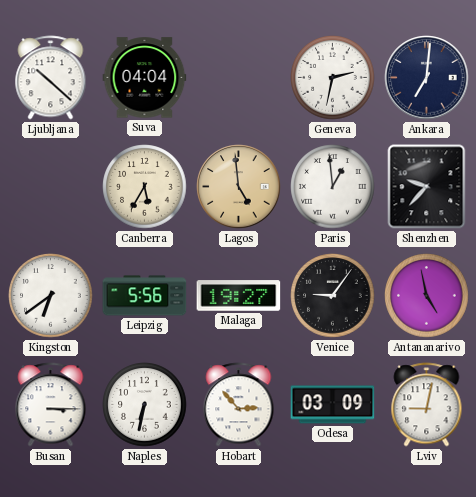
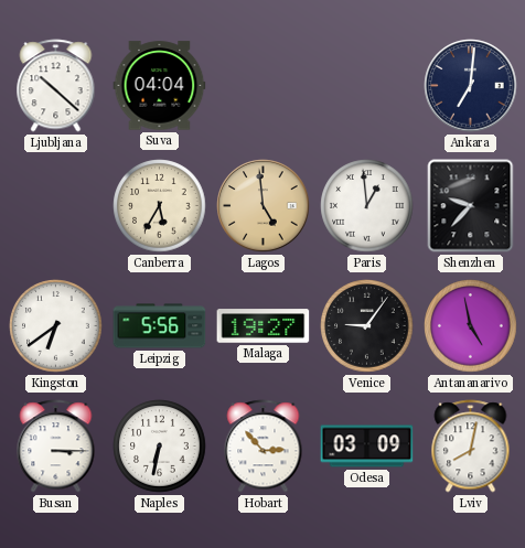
Geneva: 2:32 -> none
Lviv: 9:02 -> 8:02
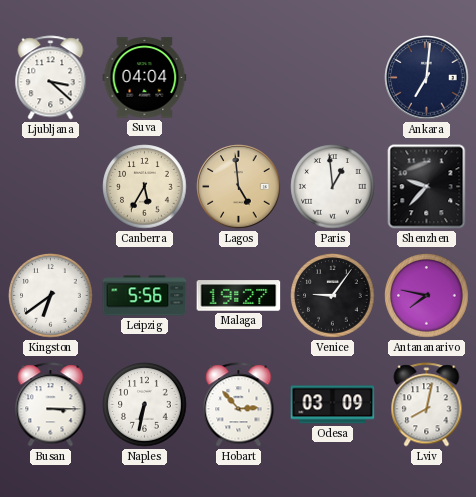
Ljubljana: 10:22 -> 3:22
Antananarivo: 4:58 -> 7:47
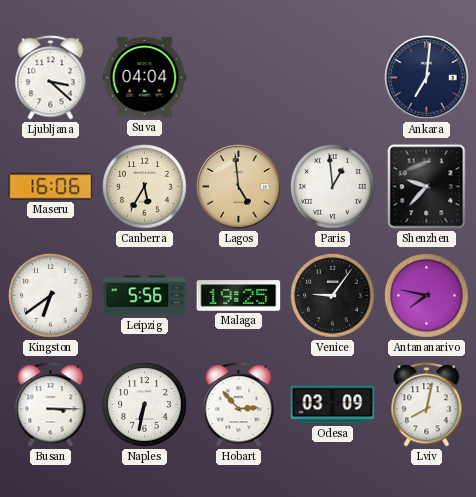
Maseru: none -> 16:06
Malaga: 19:27 -> 19:25
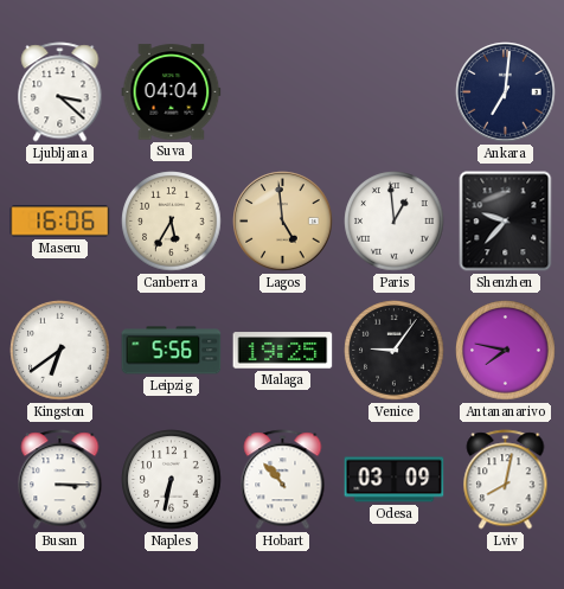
Hobart: 2:53 -> 10:53
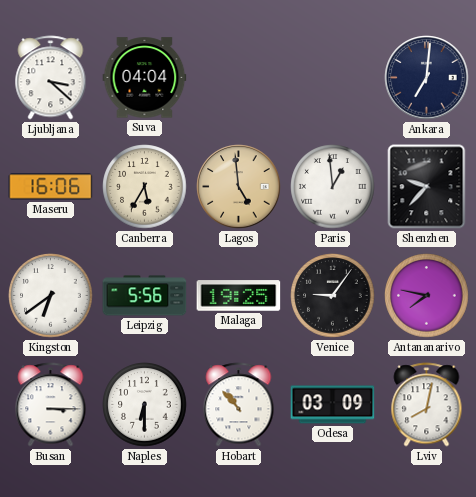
Naples: 6:32 -> 6:30
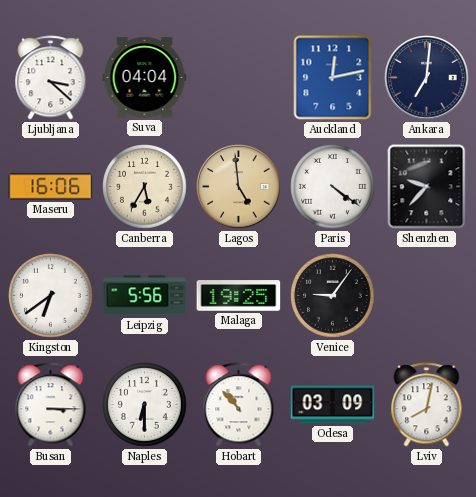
Auckland: none -> 12:13
Paris: 12:59 -> 4:21
Antananarivo: 7:47 -> none
